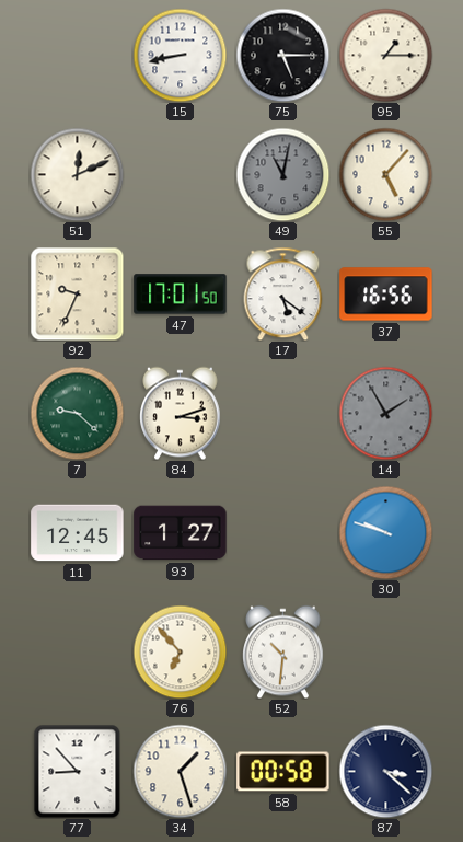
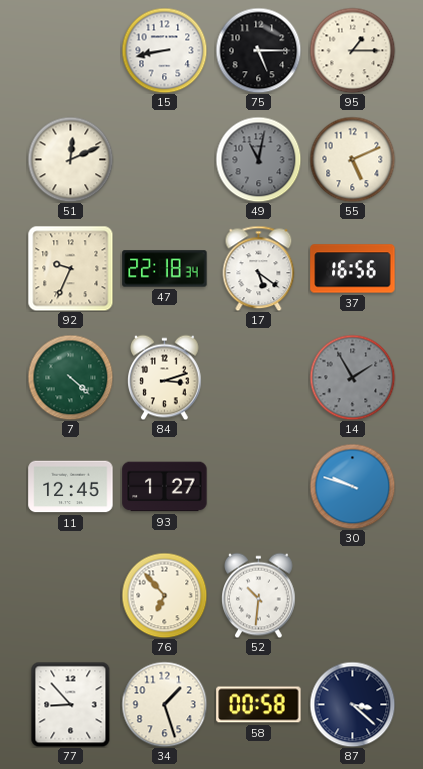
55: 5:07 -> 5:11
47: 17:01 -> 22:18
7: 9:22 -> 4:22
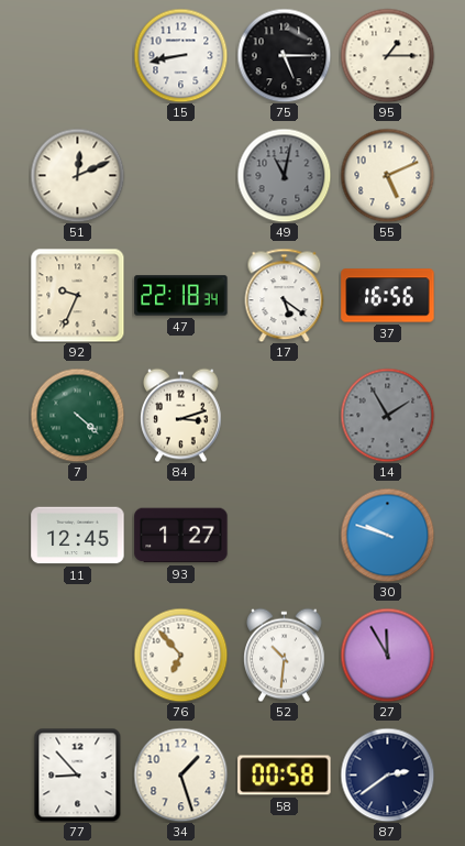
27: none -> 11:55
87: 3:22 -> 2:39
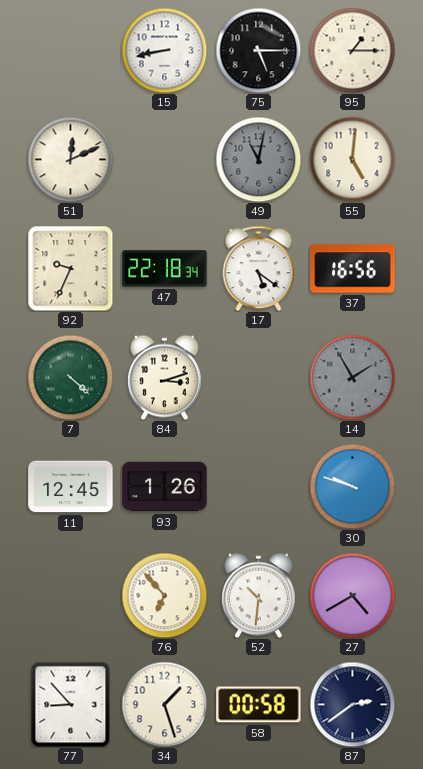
55: 5:11 -> 5:01
93: 1:27 -> 1:26
27: 11:55 -> 4:40
